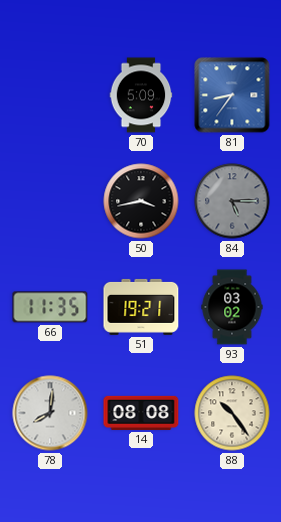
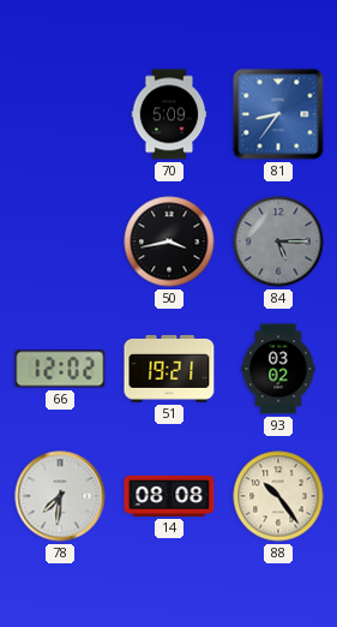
66: 11:35 -> 12:02
78: 8:01 -> 7:31
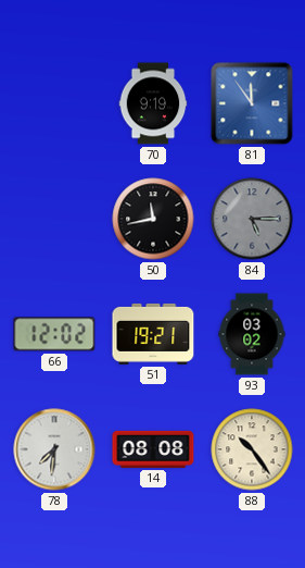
70: 5:09 -> 9:19
81: 8:36 -> 11:54
50: 3:43 -> 11:43
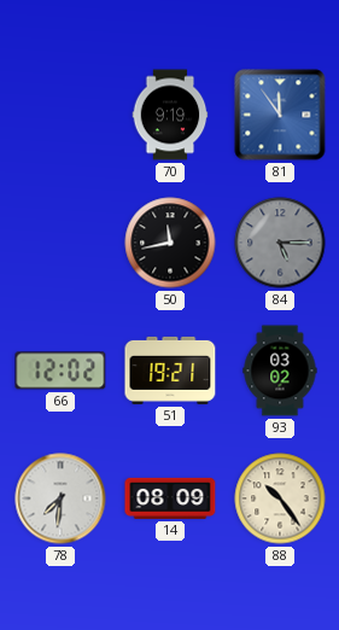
14: 08:08 -> 08:09
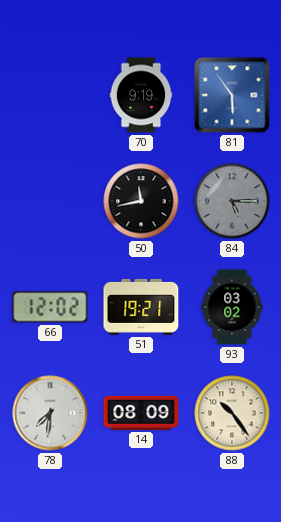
81: 11:54 -> 5:54
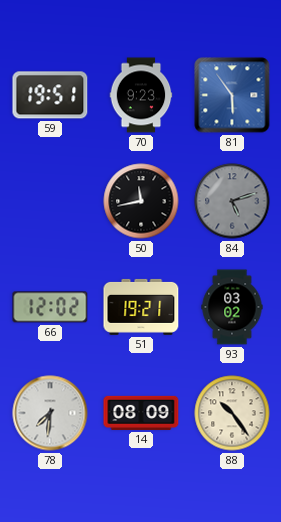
59: none -> 19:51
70: 9:19 -> 9:23
84: 5:15 -> 5:12
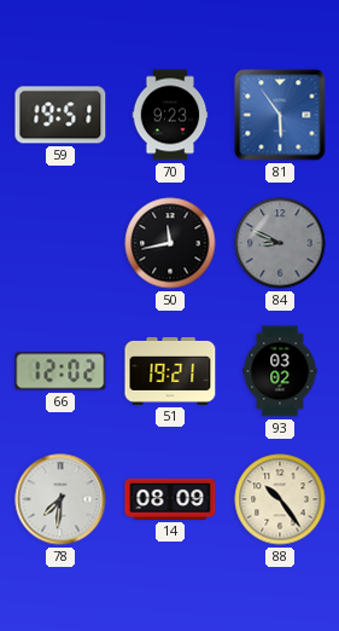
84: 5:12 -> 8:49
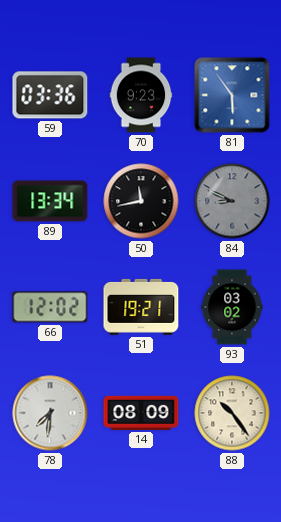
59: 19:51 -> 03:36
89: none -> 13:34
